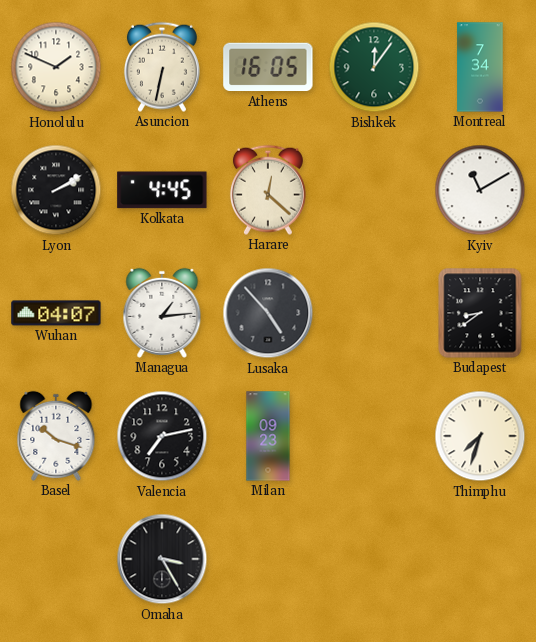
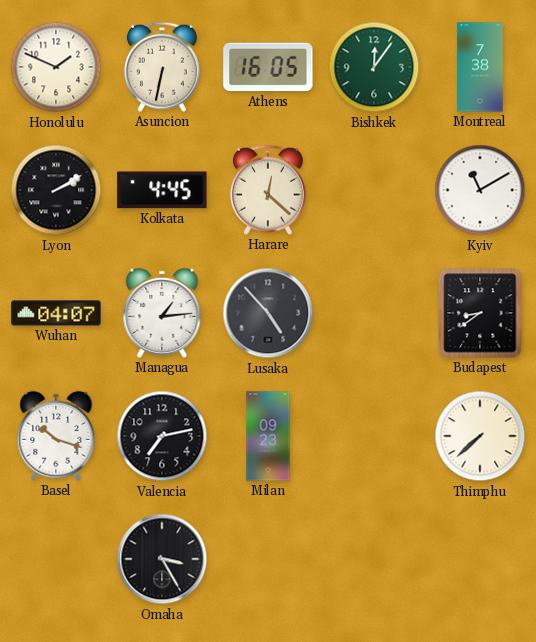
Montreal: 7:34 -> 7:38
Thimphu: 7:33 -> 7:38
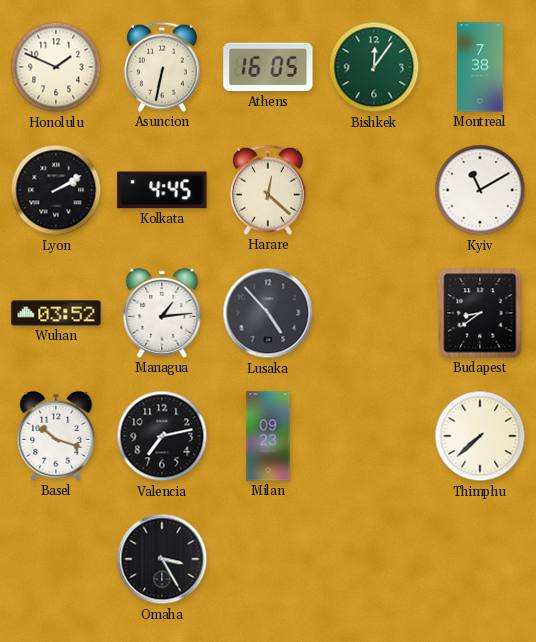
Wuhan: 04:07 -> 03:52
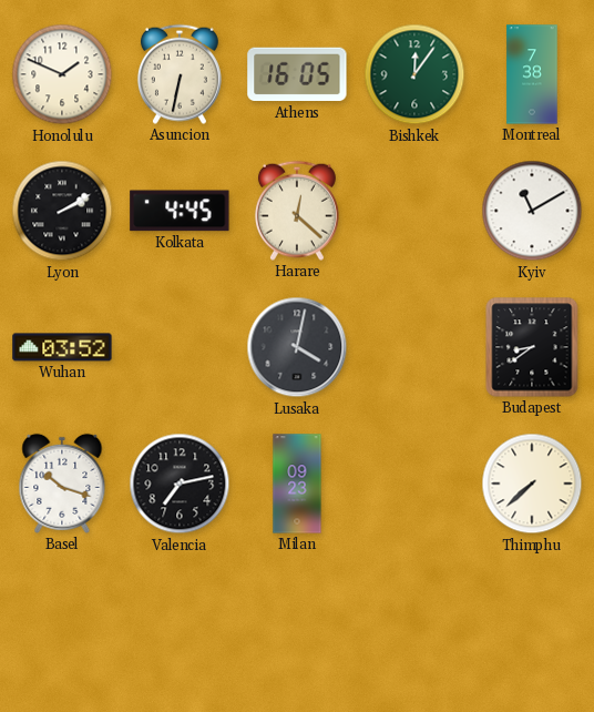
Managua: 1:14 -> none
Lusaka: 4:53 -> 4:02
Omaha: 3:25 -> none
